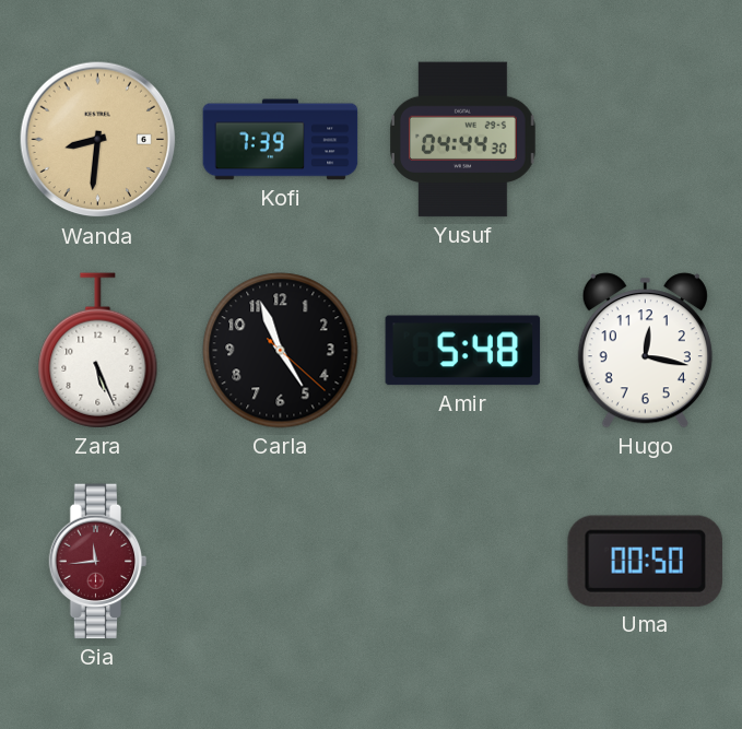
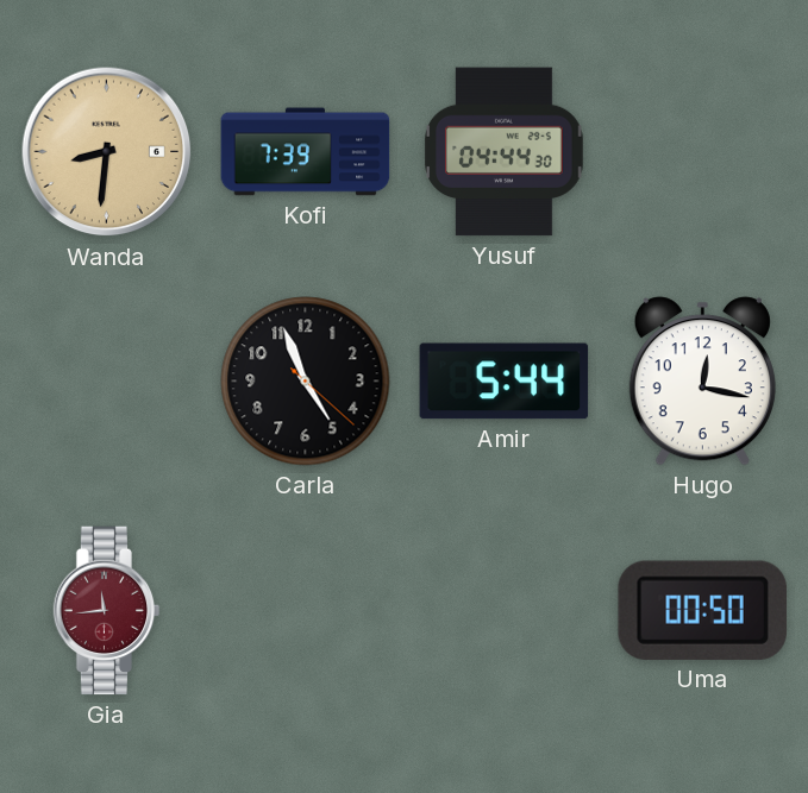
Zara: 5:26 -> none
Amir: 5:48 -> 5:44
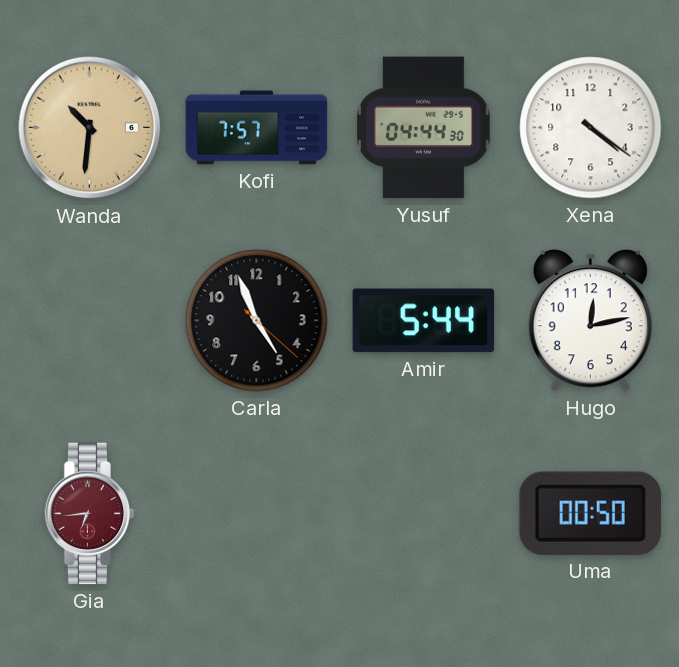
Wanda: 8:31 -> 10:31
Kofi: 7:39 -> 7:57
Xena: none -> 4:21
Hugo: 12:17 -> 12:13
Gia: 11:44 -> 6:44
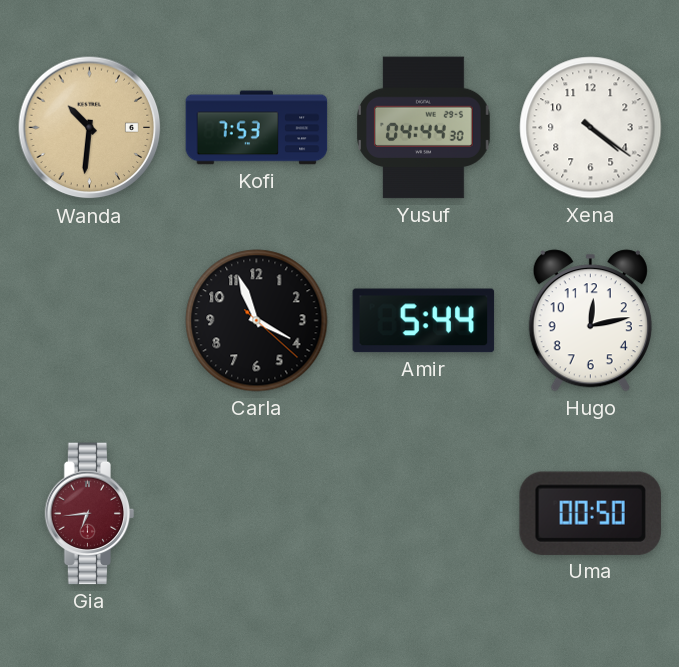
Kofi: 7:57 -> 7:53
Carla: 4:56 -> 3:56
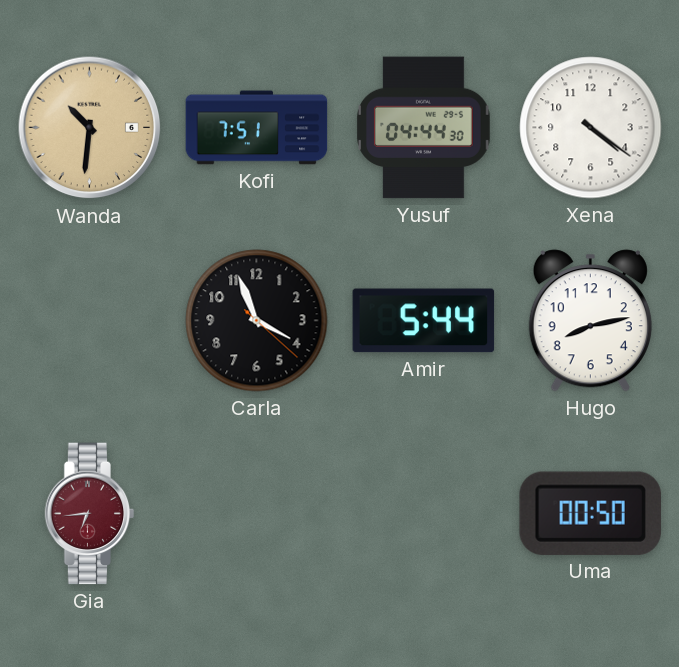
Kofi: 7:53 -> 7:51
Hugo: 12:13 -> 8:13
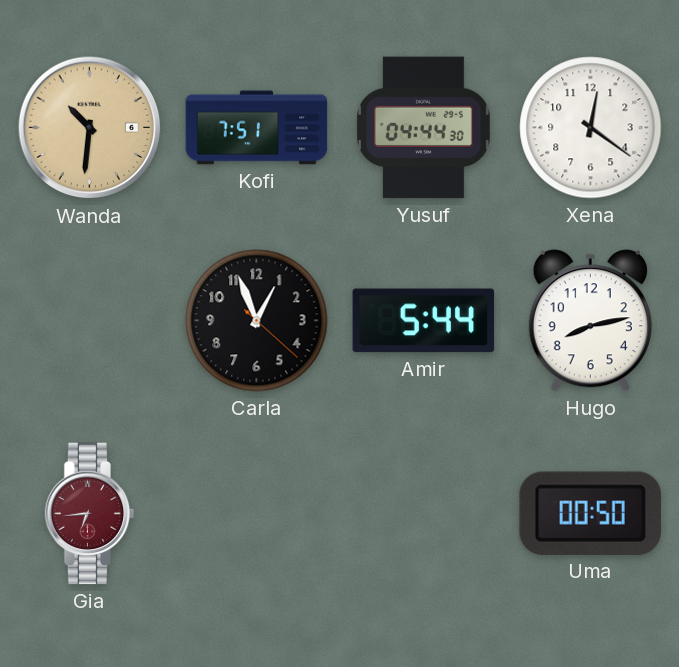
Xena: 4:21 -> 12:21
Carla: 3:56 -> 12:56
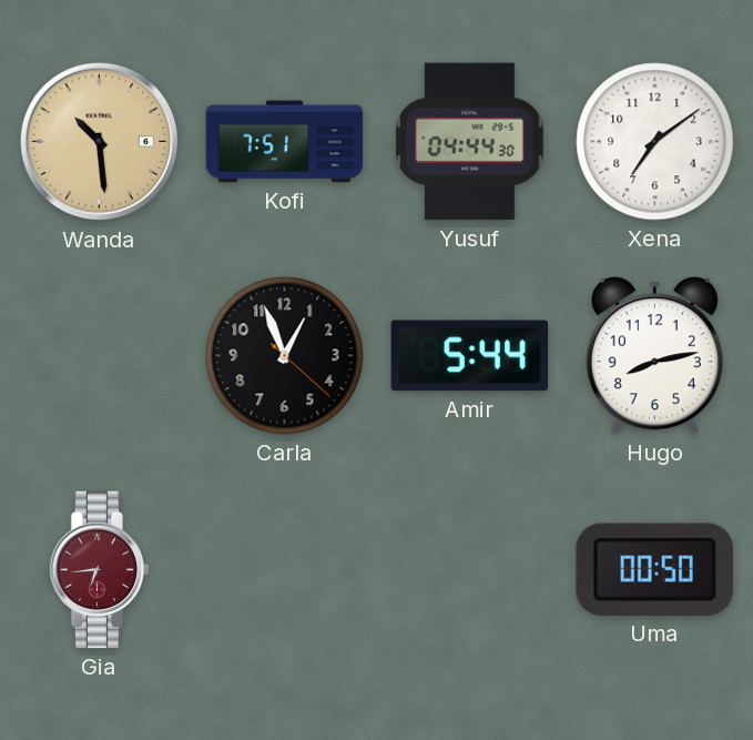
Wanda: 10:31 -> 10:29
Xena: 12:21 -> 7:09
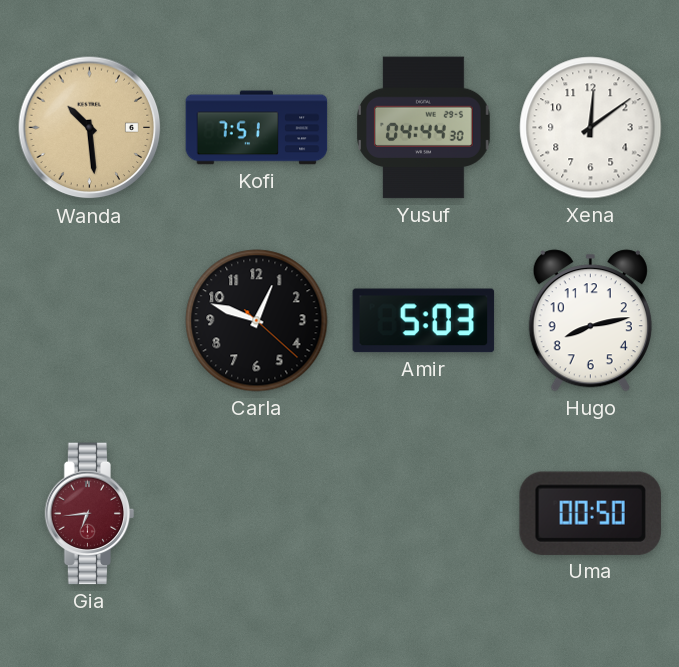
Xena: 7:09 -> 12:09
Carla: 12:56 -> 12:48
Amir: 5:44 -> 5:03
